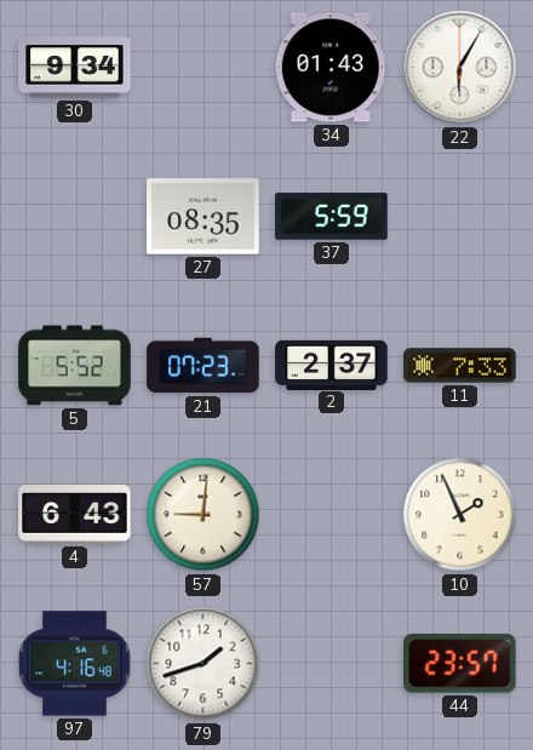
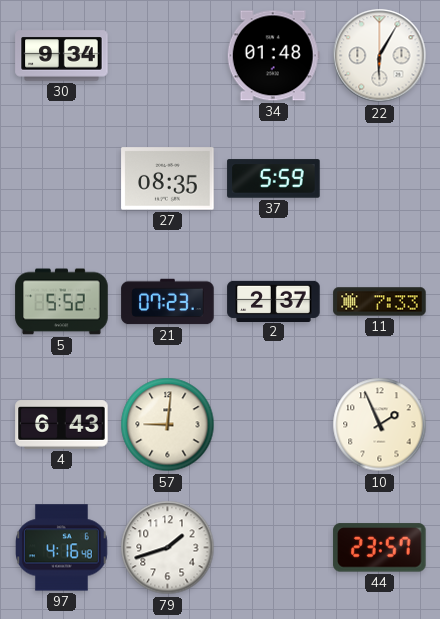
34: 01:43 -> 01:48
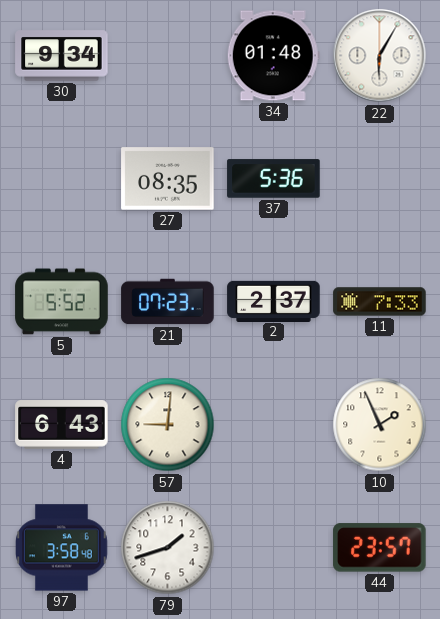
37: 5:59 -> 5:36
97: 4:16 -> 3:58
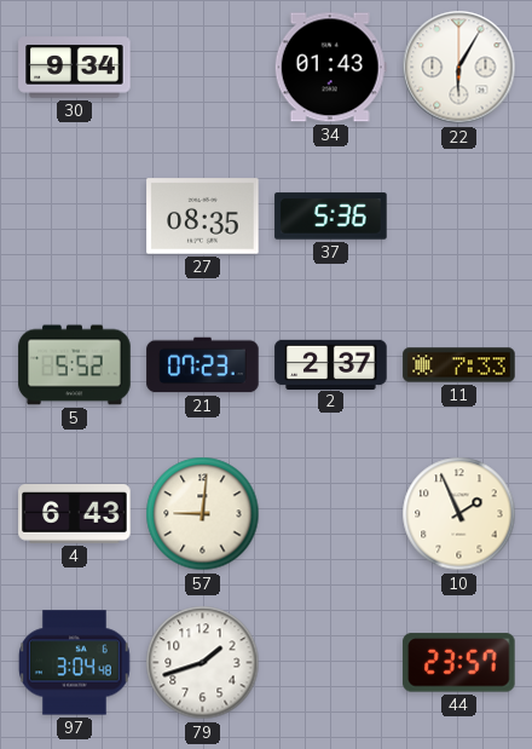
34: 01:48 -> 01:43
97: 3:58 -> 3:04
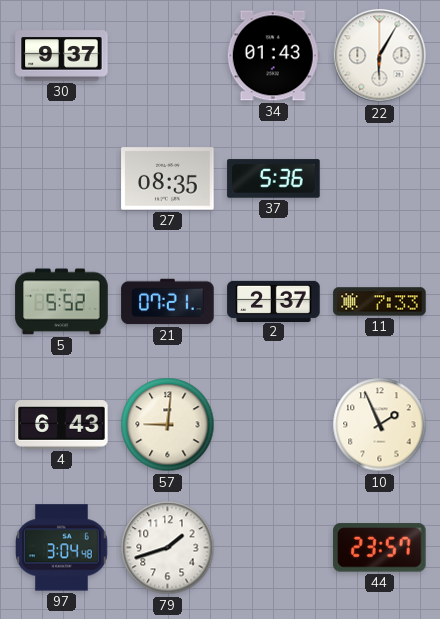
30: 9:34 -> 9:37
21: 07:23 -> 07:21
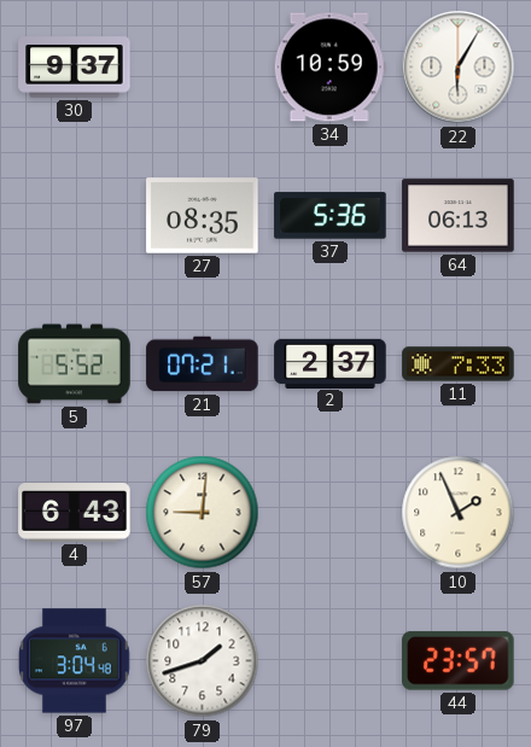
34: 01:43 -> 10:59
64: none -> 06:13
